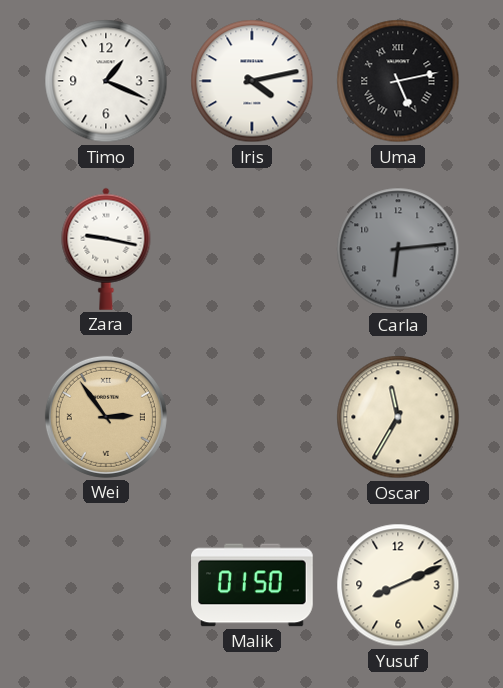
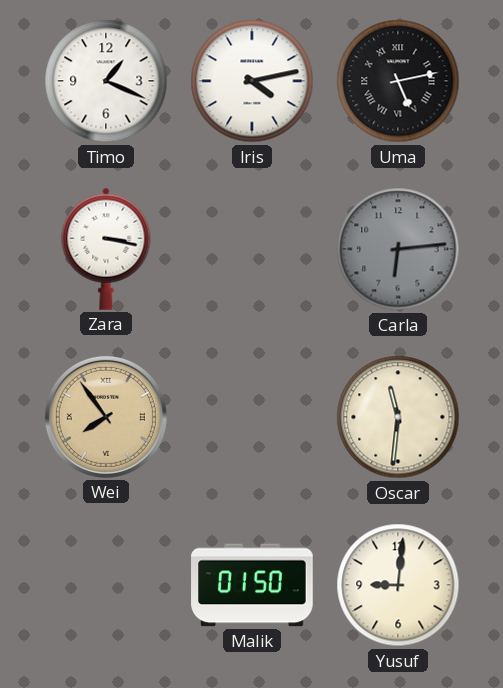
Zara: 9:17 -> 3:17
Wei: 2:54 -> 7:54
Oscar: 11:35 -> 11:31
Yusuf: 8:11 -> 9:01
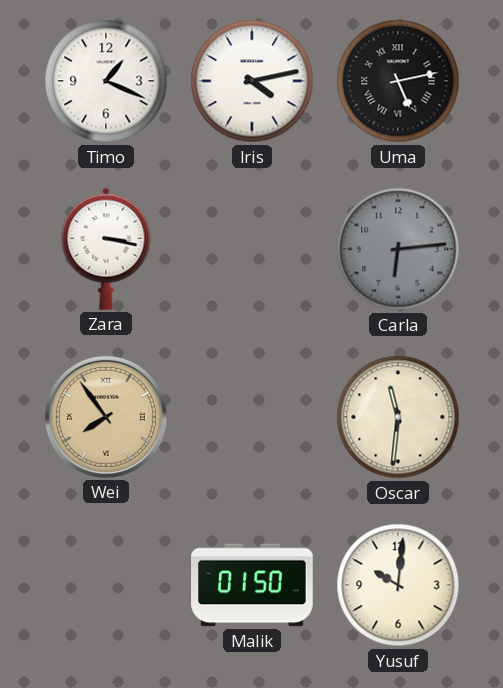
Yusuf: 9:01 -> 10:01
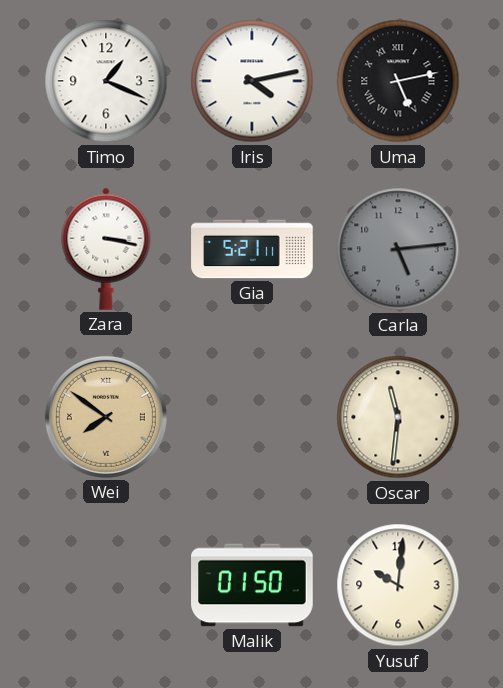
Gia: none -> 5:21
Carla: 6:14 -> 5:14
Wei: 7:54 -> 7:51
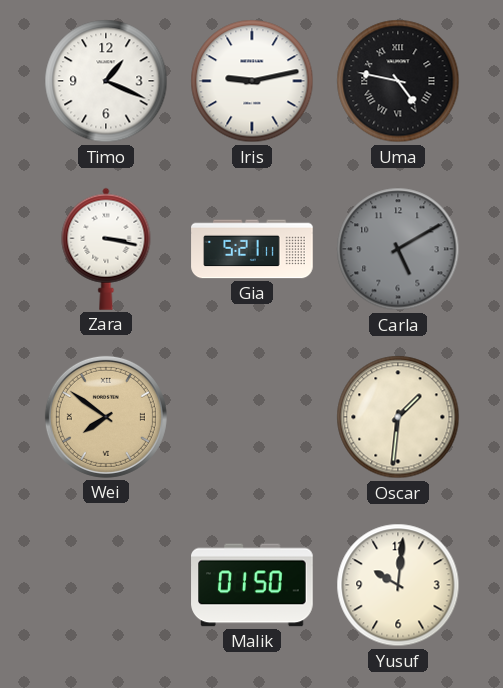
Iris: 4:13 -> 9:13
Uma: 5:13 -> 4:47
Carla: 5:14 -> 5:10
Oscar: 11:31 -> 1:31
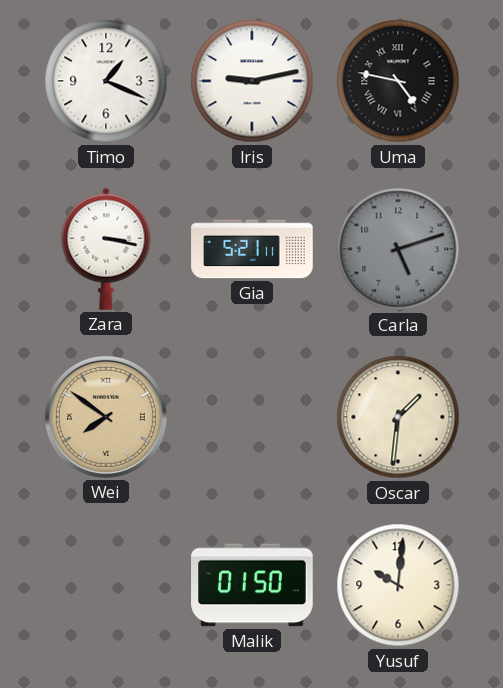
Carla: 5:10 -> 5:12
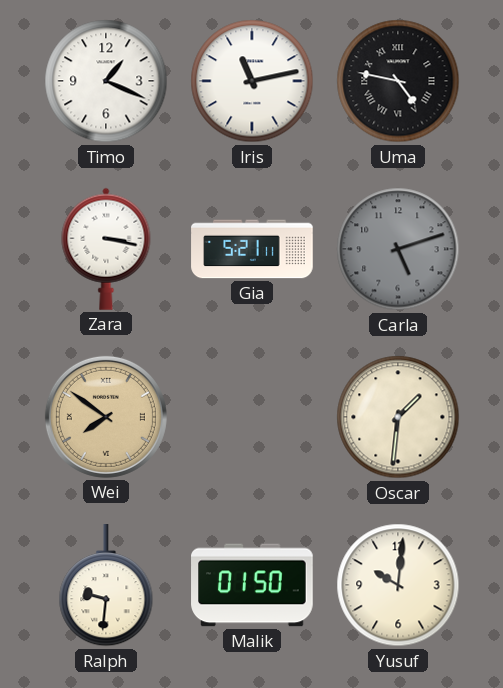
Iris: 9:13 -> 11:13
Ralph: none -> 9:31
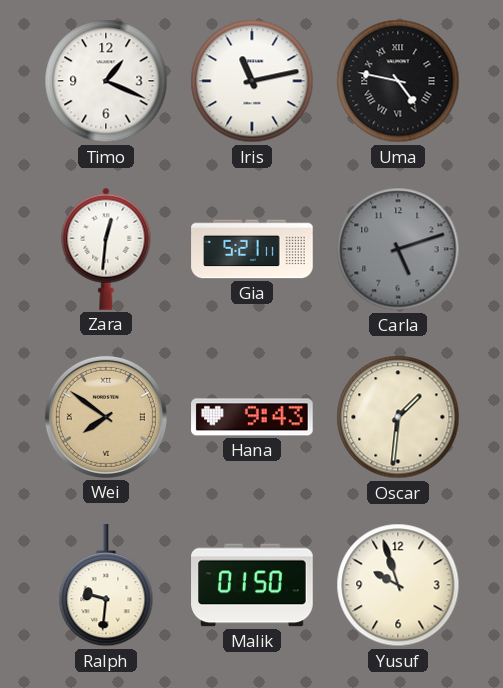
Zara: 3:17 -> 12:31
Hana: none -> 9:43
Yusuf: 10:01 -> 9:57
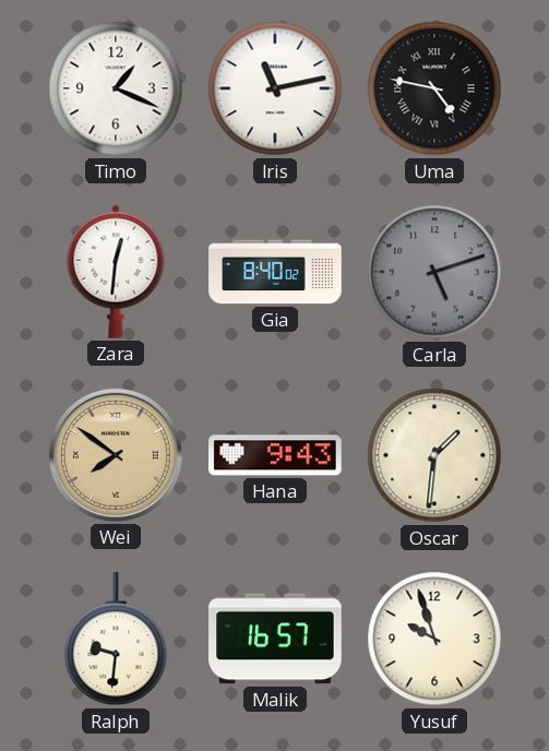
Gia: 5:21 -> 8:40
Malik: 01:50 -> 16:57
